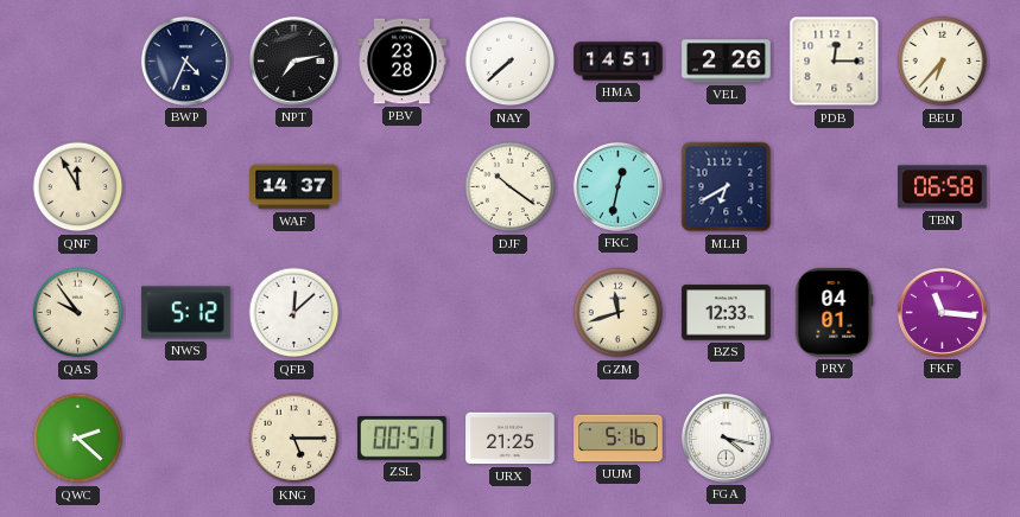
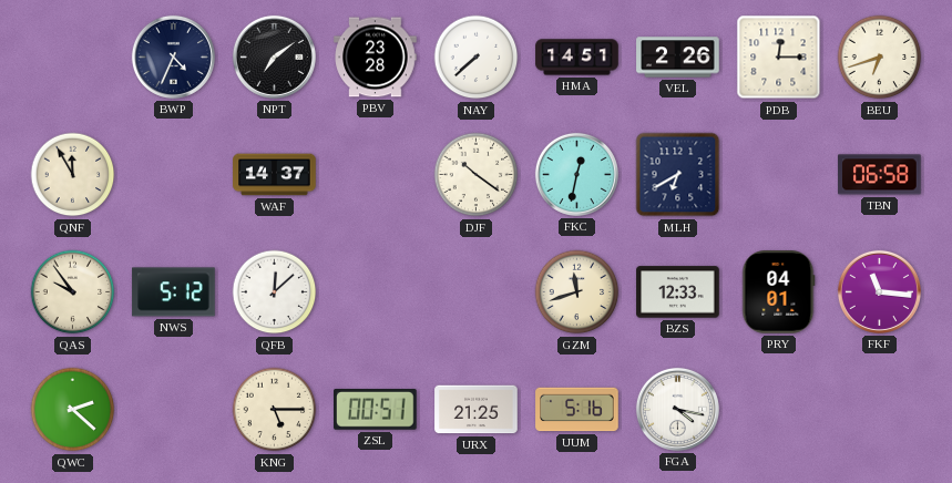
NPT: 7:13 -> 7:09
BEU: 6:37 -> 6:42
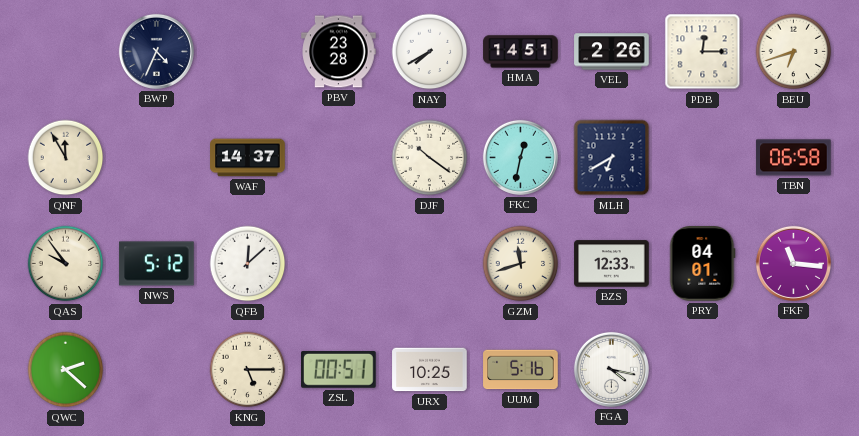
NPT: 7:09 -> none
NAY: 7:38 -> 7:40
URX: 21:25 -> 10:25
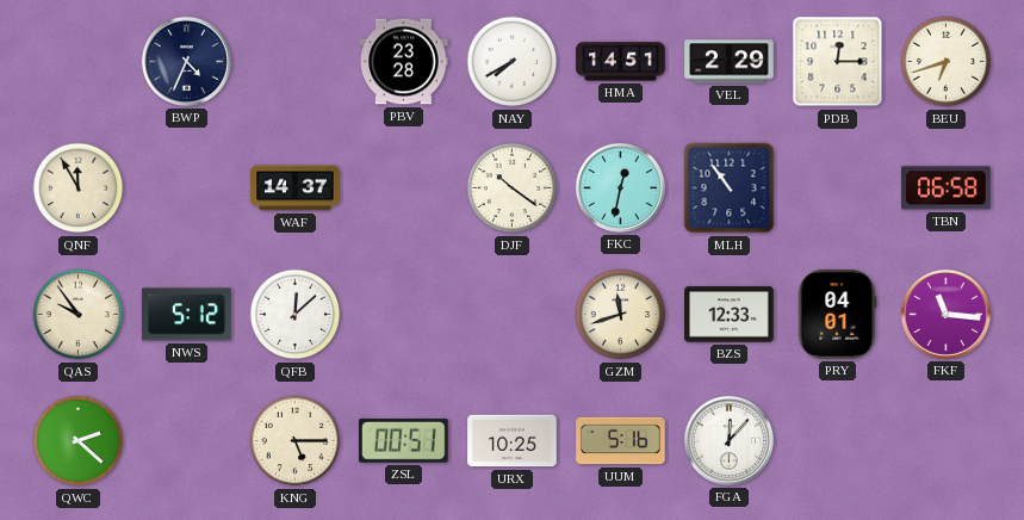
VEL: 2:26 -> 2:29
MLH: 6:40 -> 10:54
FGA: 4:17 -> 12:07
